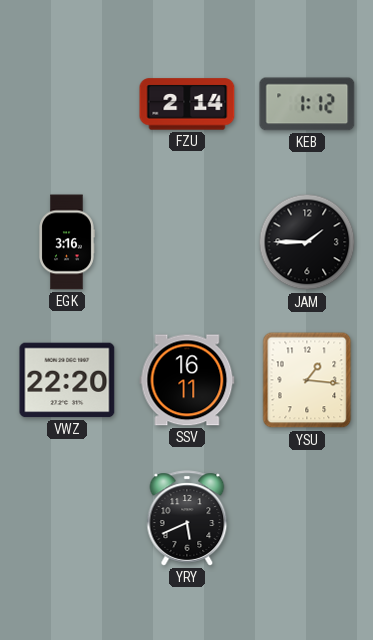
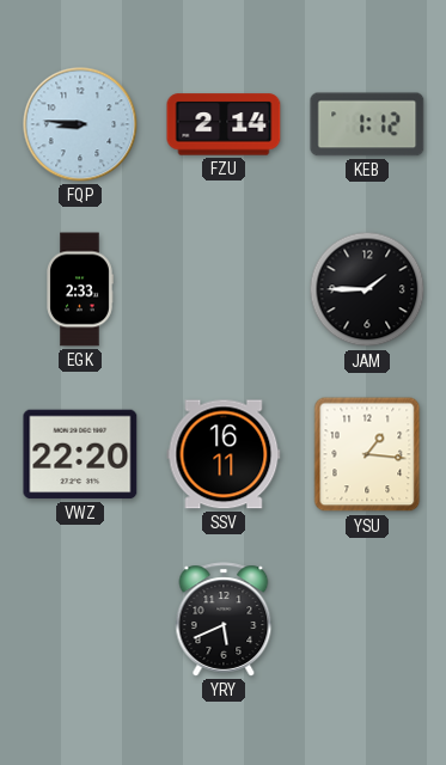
FQP: none -> 8:46
EGK: 3:16 -> 2:33
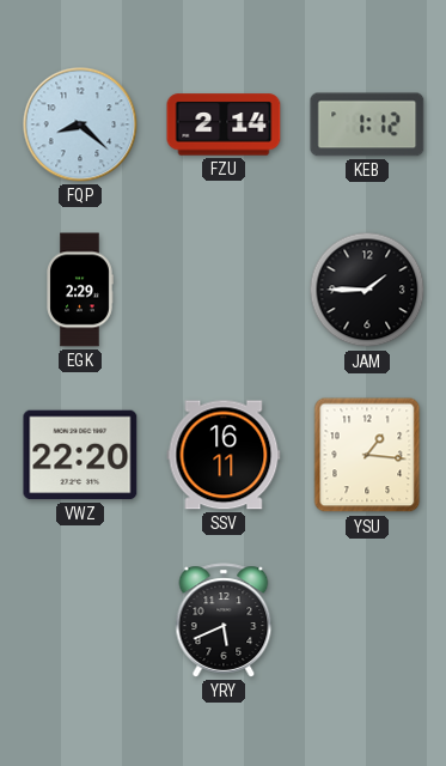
FQP: 8:46 -> 8:22
EGK: 2:33 -> 2:29
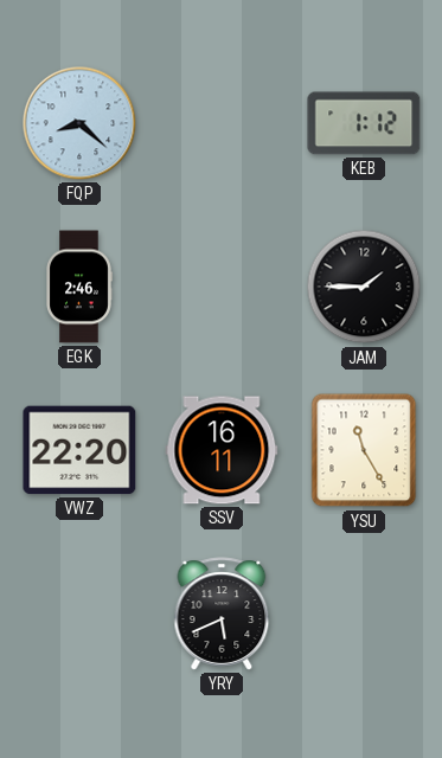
FZU: 2:14 -> none
EGK: 2:29 -> 2:46
YSU: 1:16 -> 11:25
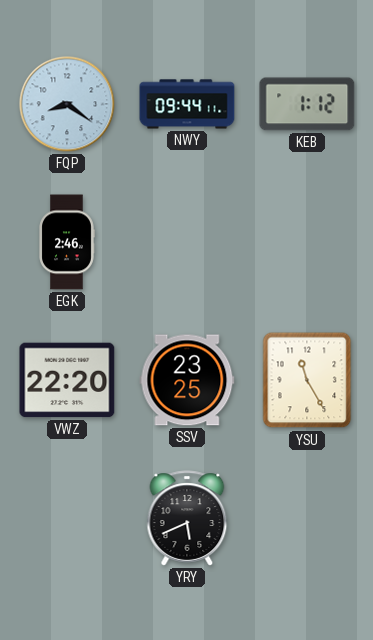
FQP: 8:22 -> 8:21
NWY: none -> 09:44
JAM: 1:45 -> none
SSV: 16:11 -> 23:25
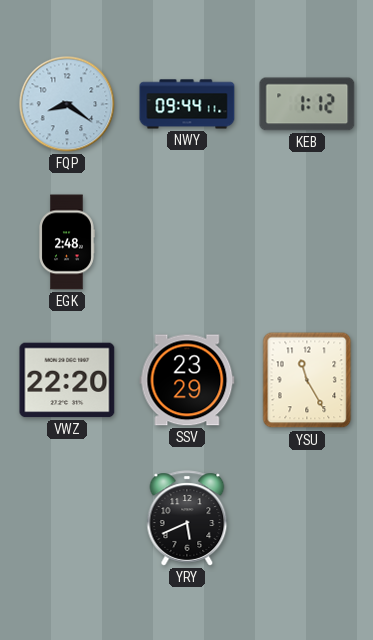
EGK: 2:46 -> 2:48
SSV: 23:25 -> 23:29
